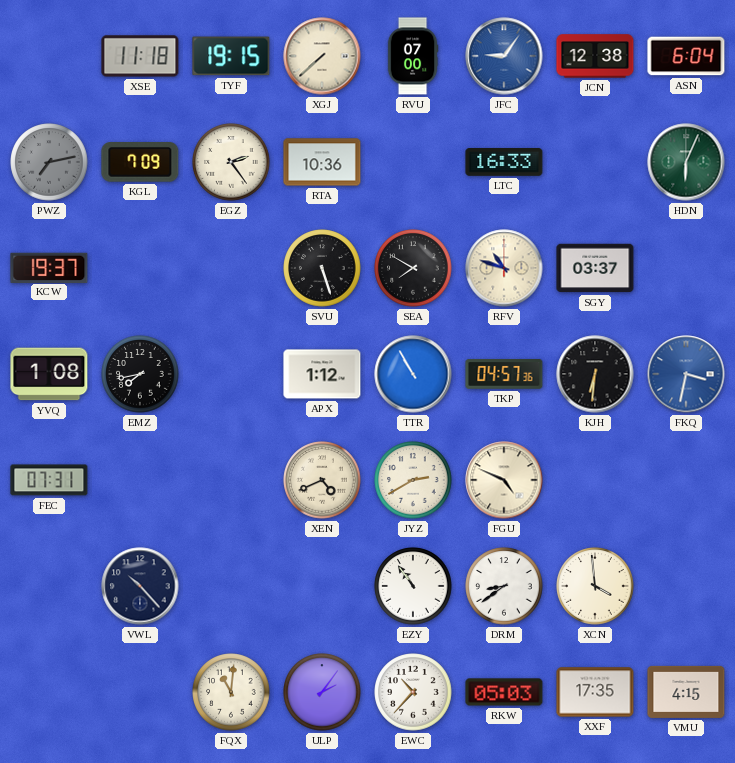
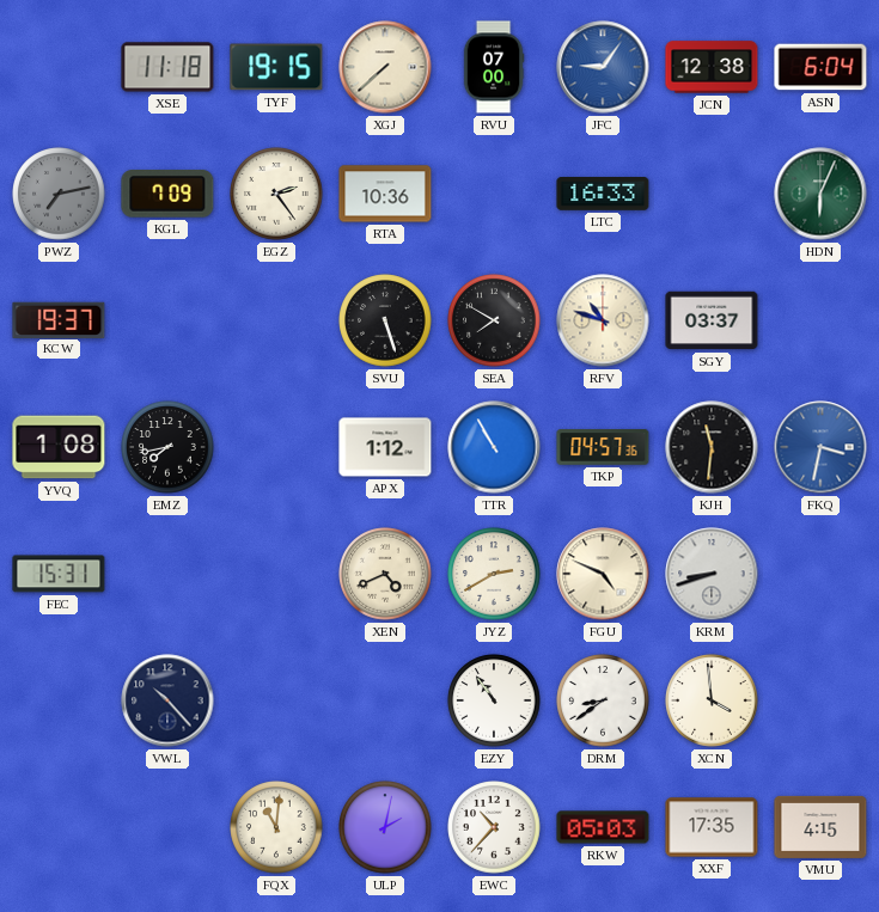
KJH: 6:31 -> 11:31
FEC: 07:31 -> 15:31
KRM: none -> 8:42
ULP: 2:06 -> 2:02
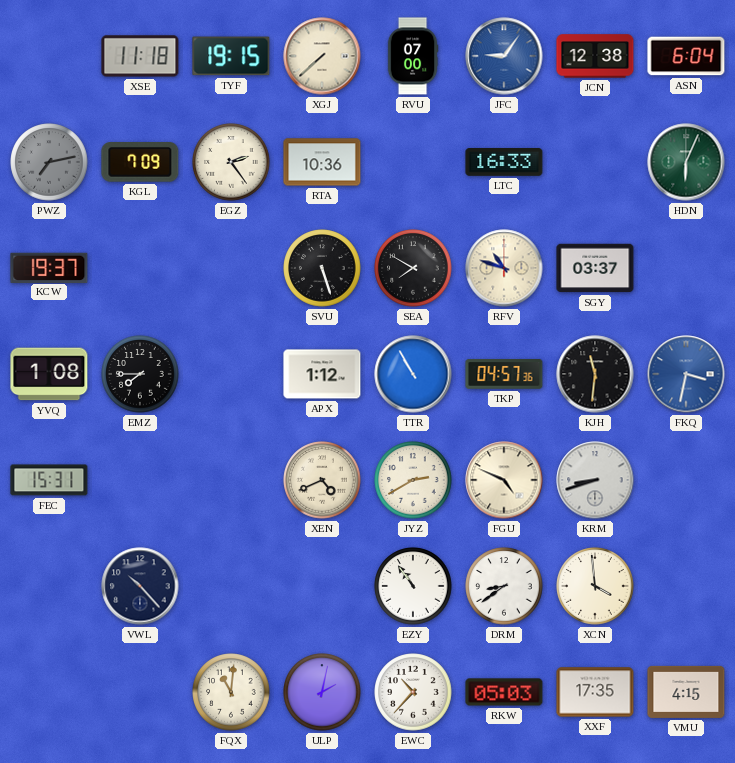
EMZ: 7:43 -> 7:45
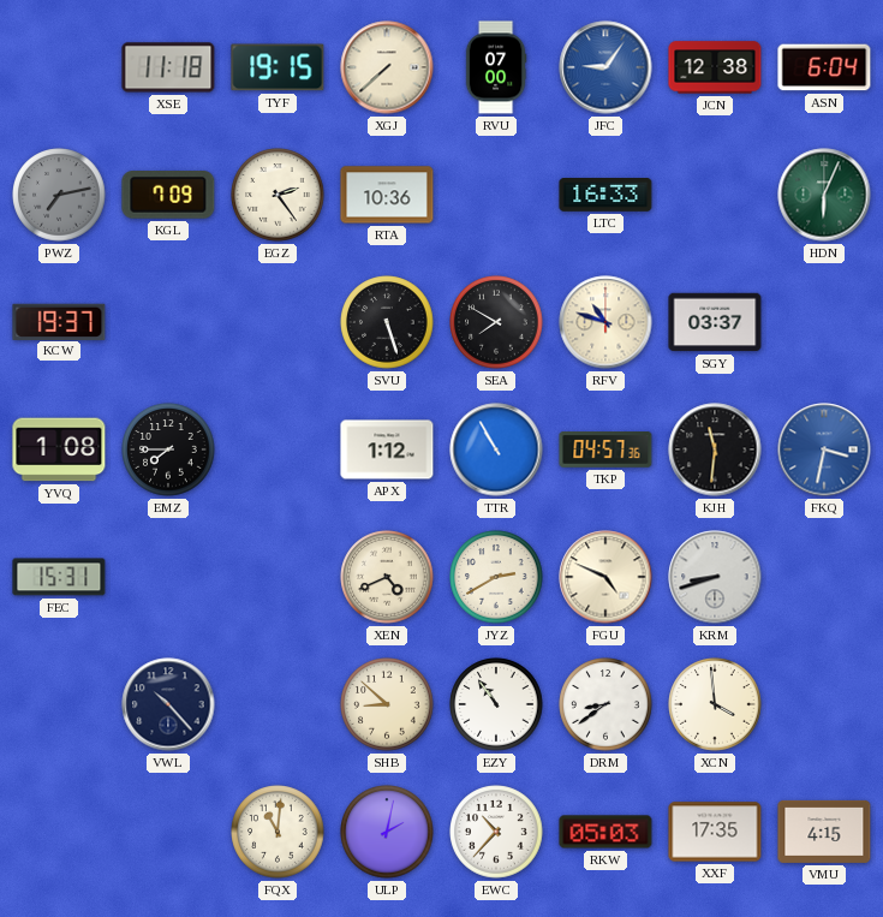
SHB: none -> 8:52
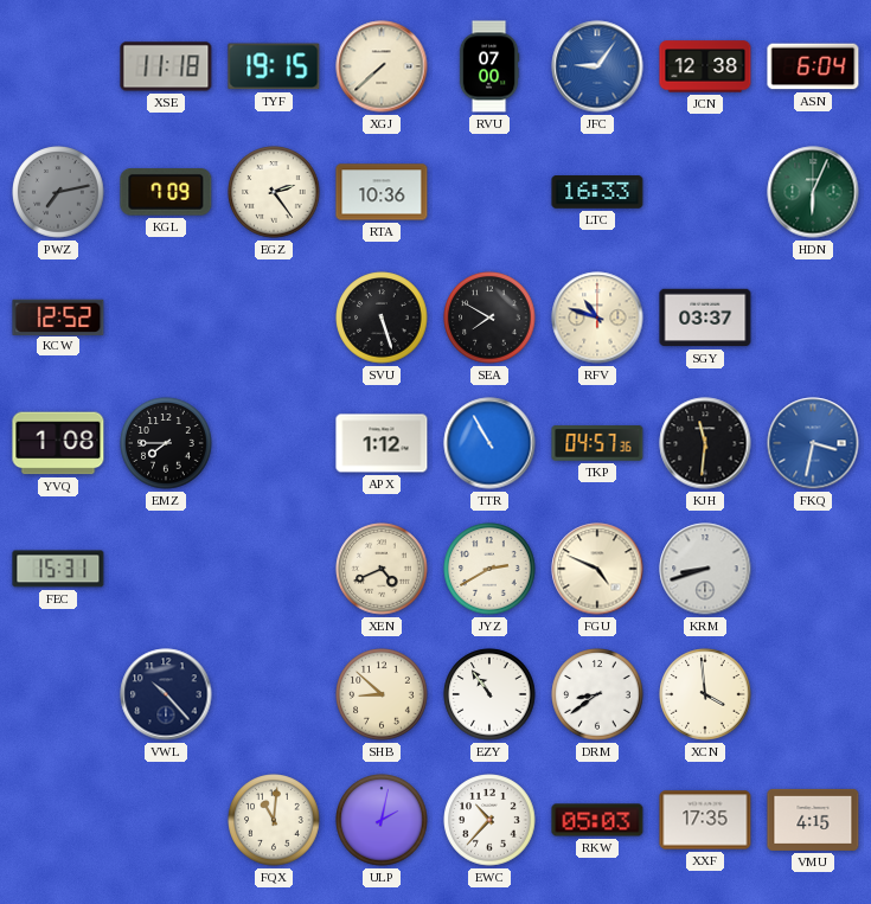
KCW: 19:37 -> 12:52
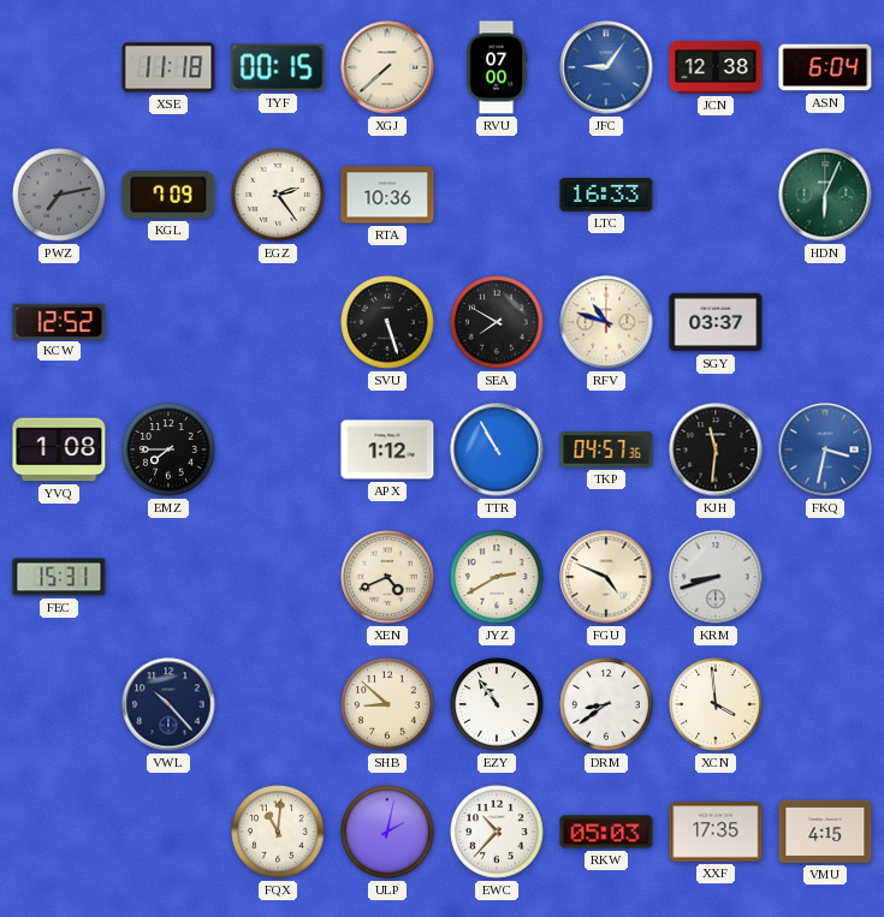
TYF: 19:15 -> 00:15
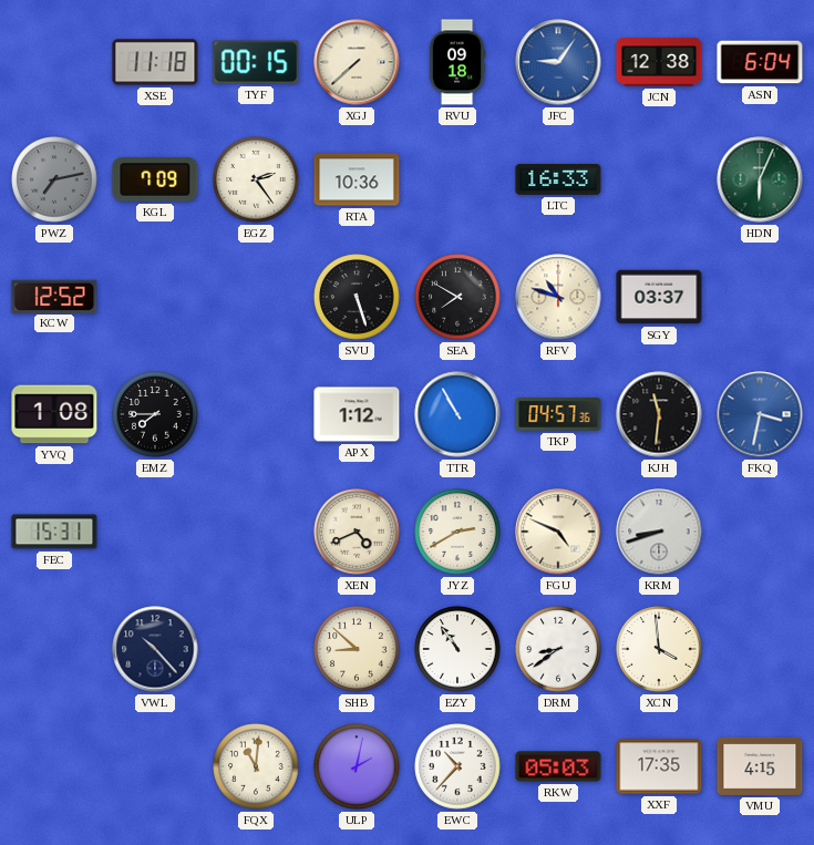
RVU: 07:00 -> 09:18
